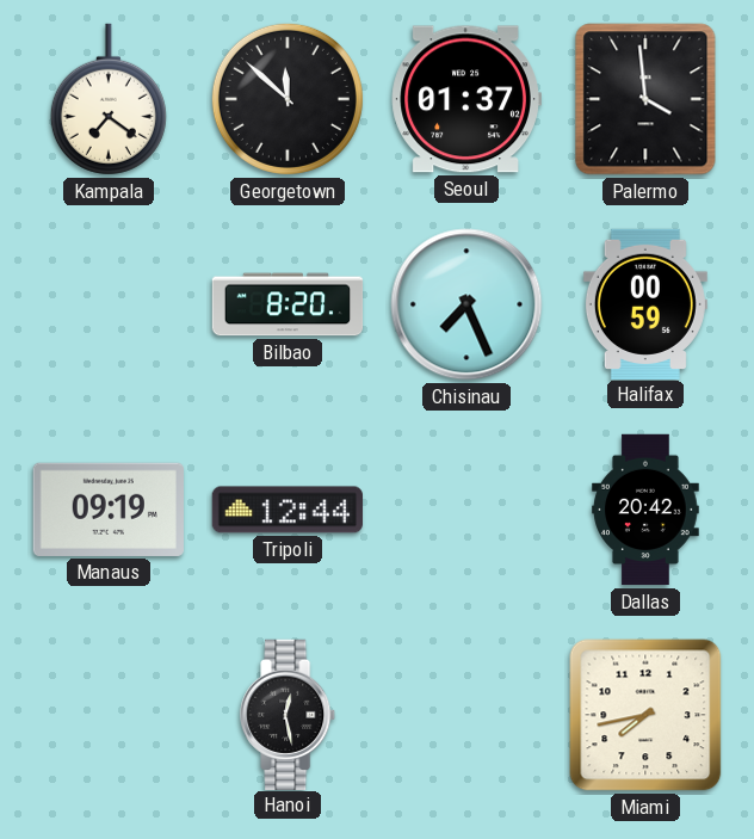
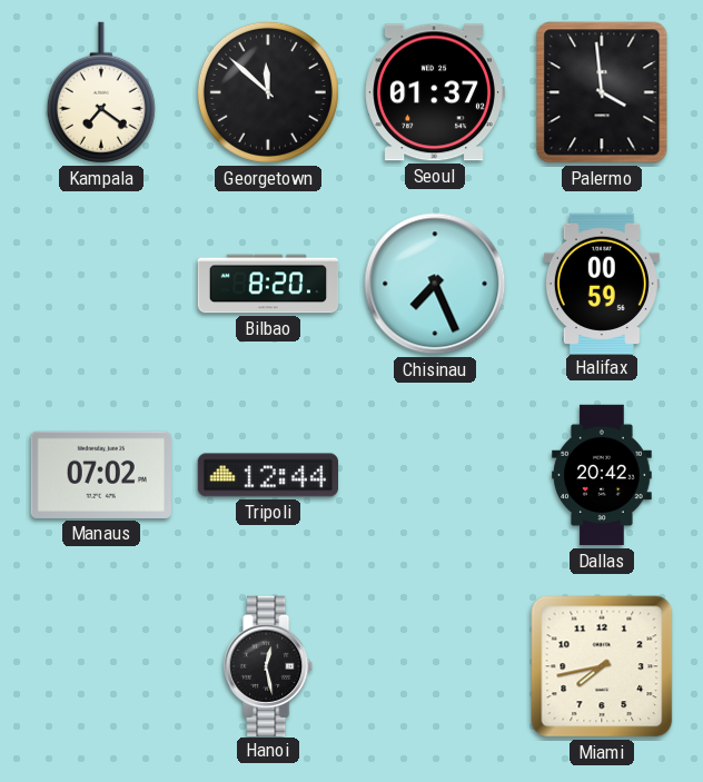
Manaus: 09:19 -> 07:02
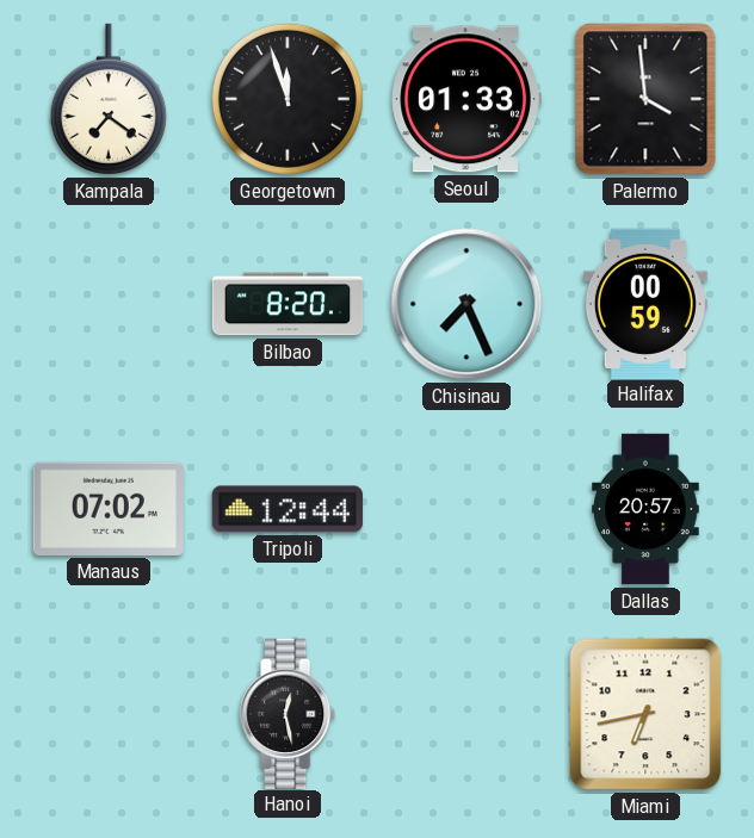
Georgetown: 11:52 -> 11:57
Seoul: 01:37 -> 01:33
Dallas: 20:42 -> 20:57
Miami: 7:43 -> 6:43
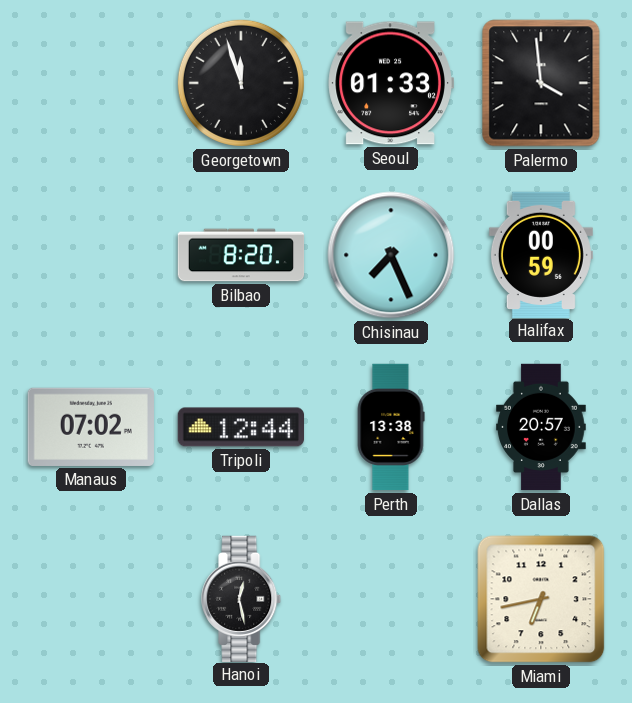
Kampala: 7:21 -> none
Perth: none -> 13:38
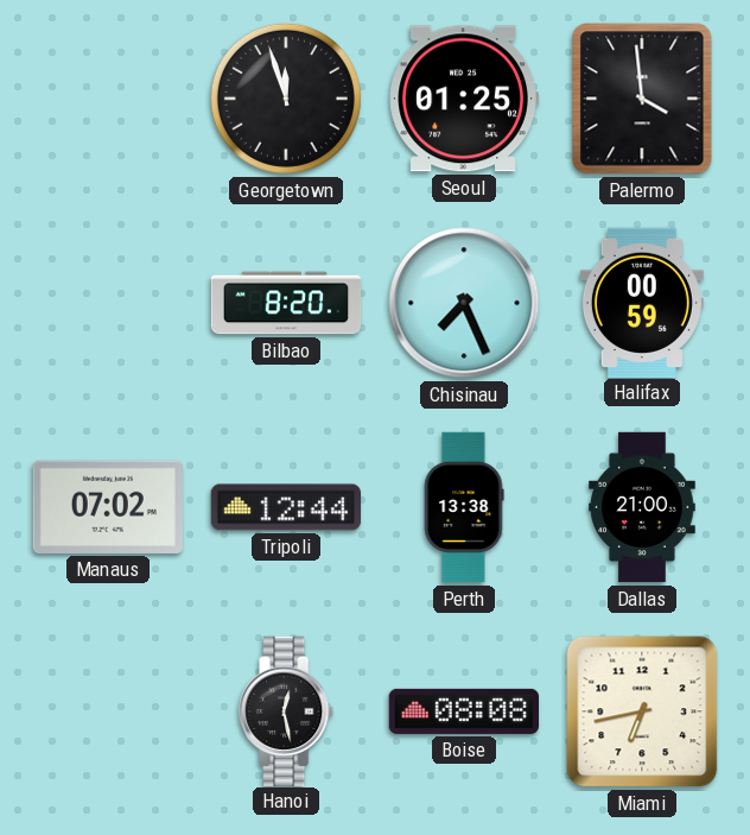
Seoul: 01:33 -> 01:25
Dallas: 20:57 -> 21:00
Boise: none -> 08:08
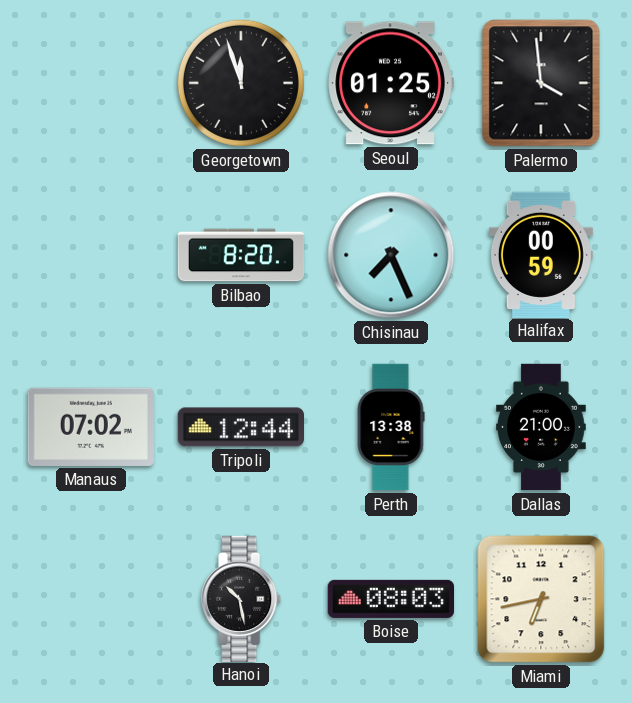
Hanoi: 12:28 -> 10:28
Boise: 08:08 -> 08:03
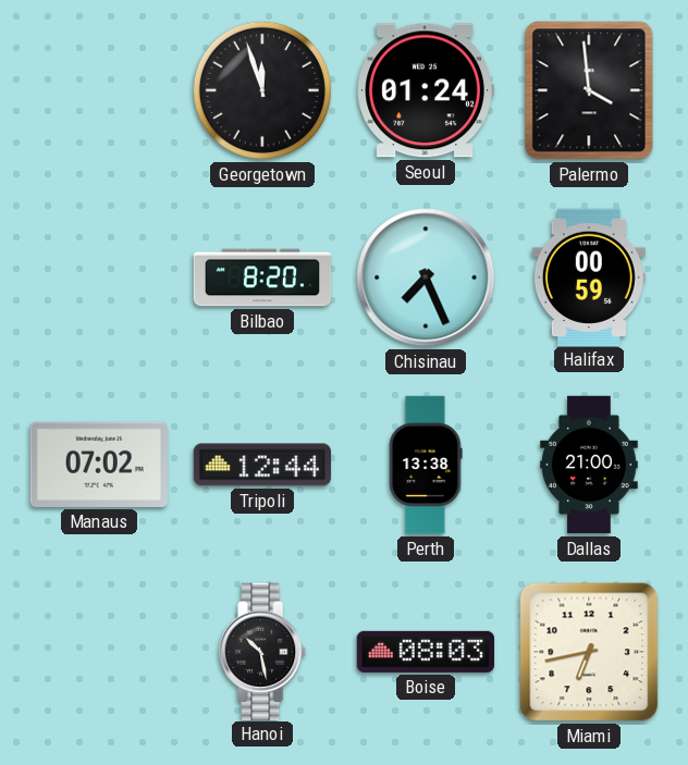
Seoul: 01:25 -> 01:24
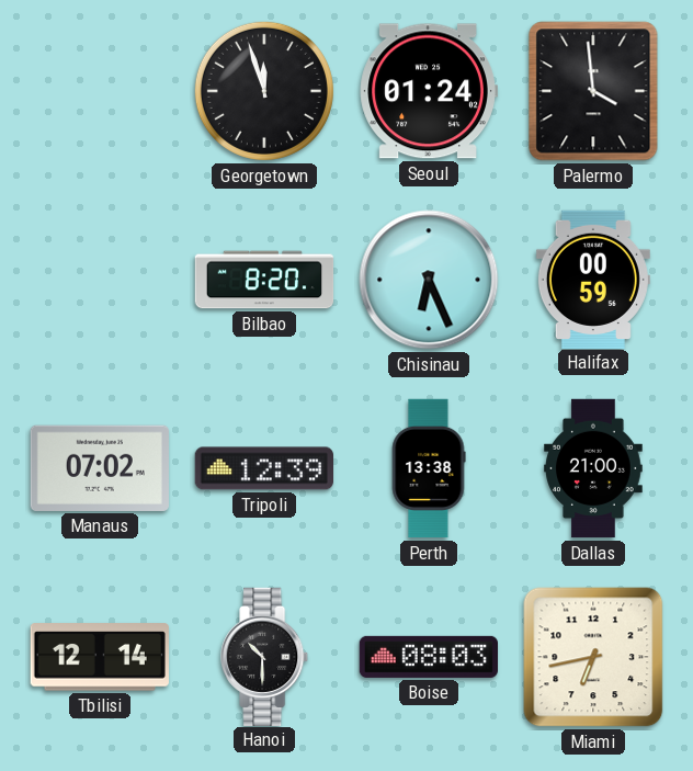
Chisinau: 7:26 -> 6:26
Tripoli: 12:44 -> 12:39
Tbilisi: none -> 12:14
Hanoi: 10:28 -> 10:30
